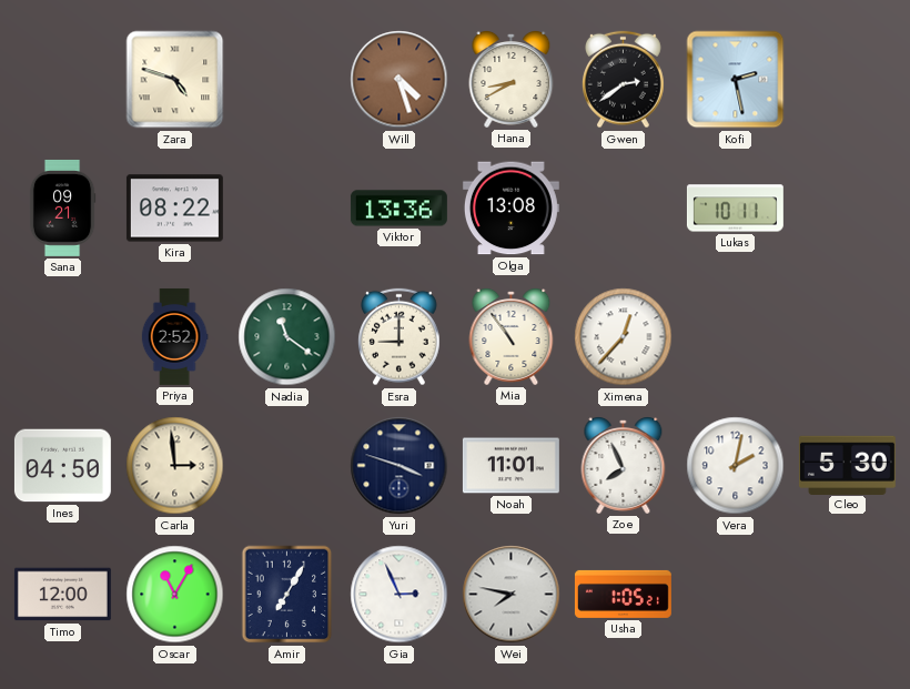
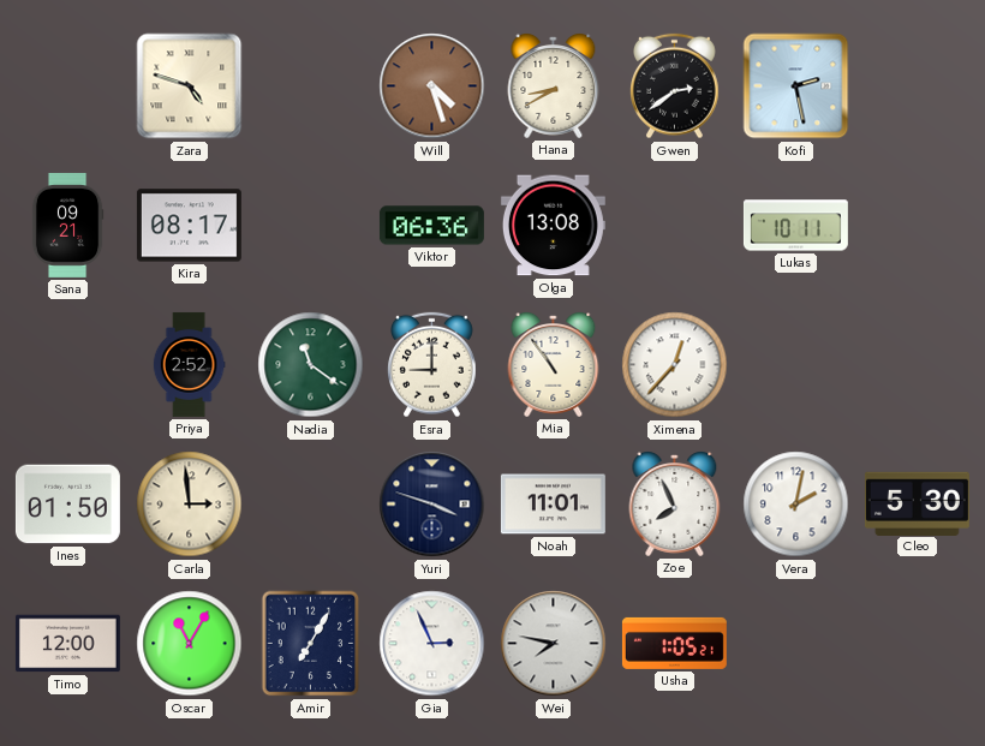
Kira: 08:22 -> 08:17
Viktor: 13:36 -> 06:36
Ines: 04:50 -> 01:50
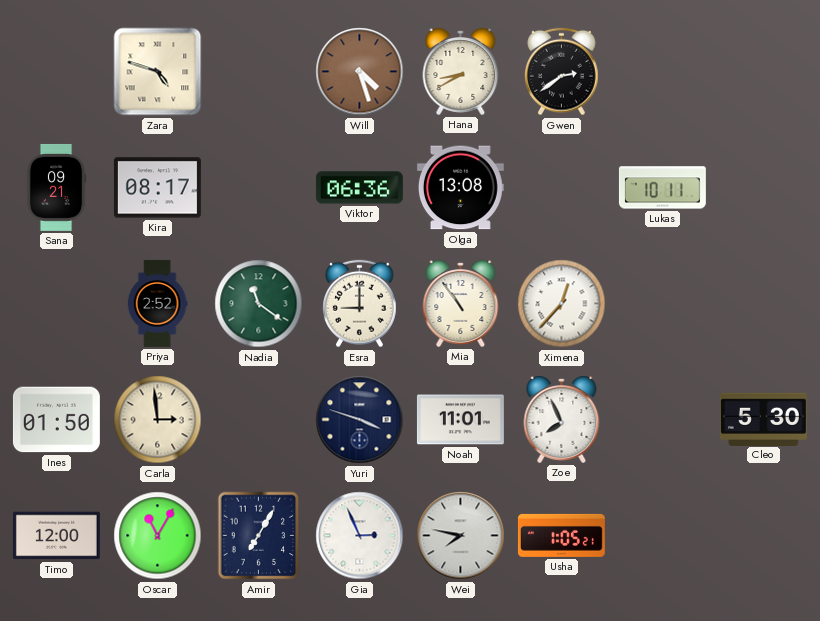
Kofi: 2:28 -> none
Vera: 2:02 -> none
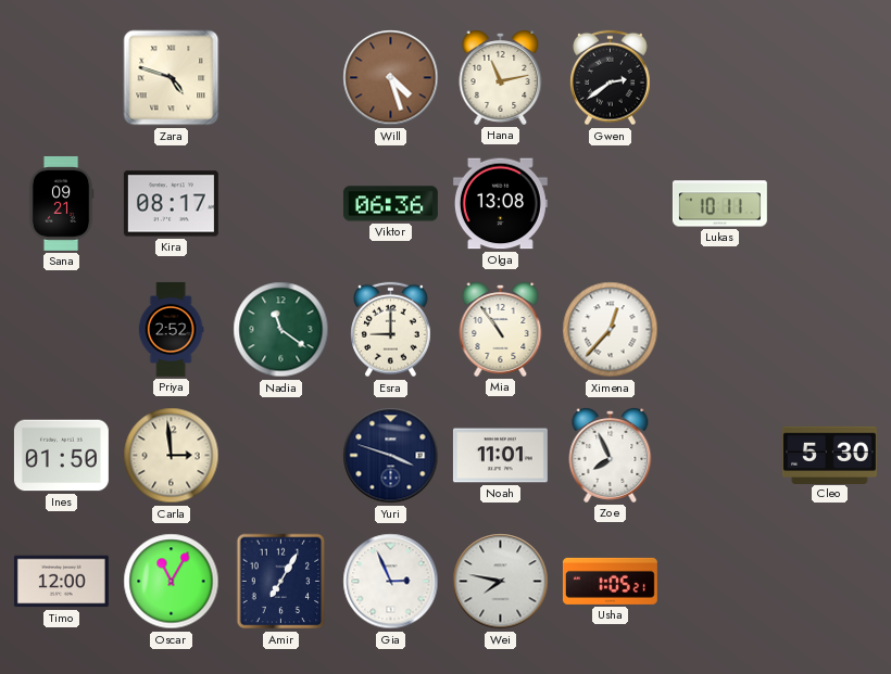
Hana: 8:40 -> 11:13
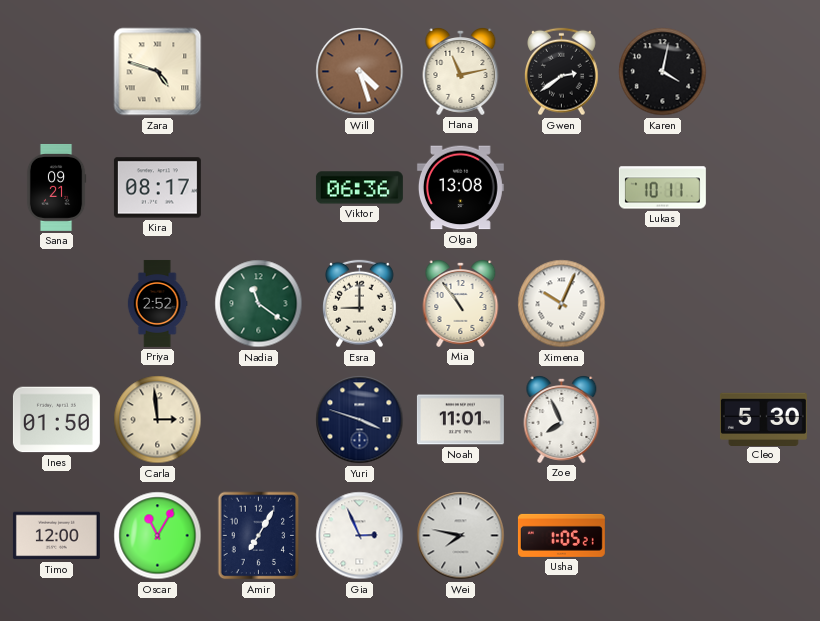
Karen: none -> 4:02
Ximena: 12:37 -> 10:04
